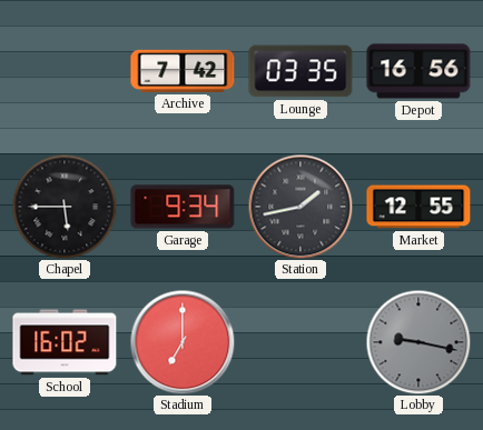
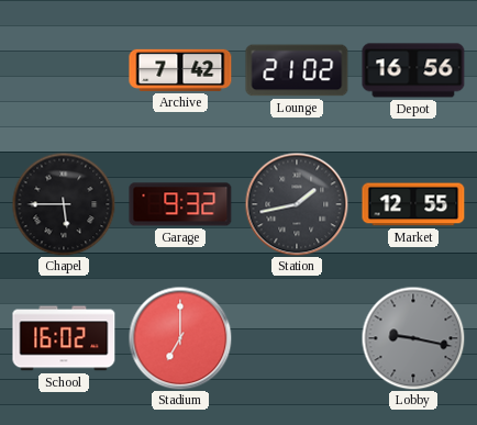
Lounge: 03:35 -> 21:02
Garage: 9:34 -> 9:32
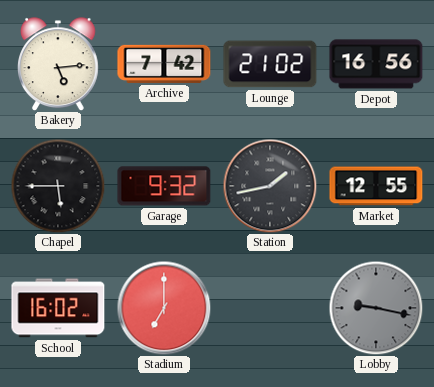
Bakery: none -> 5:14
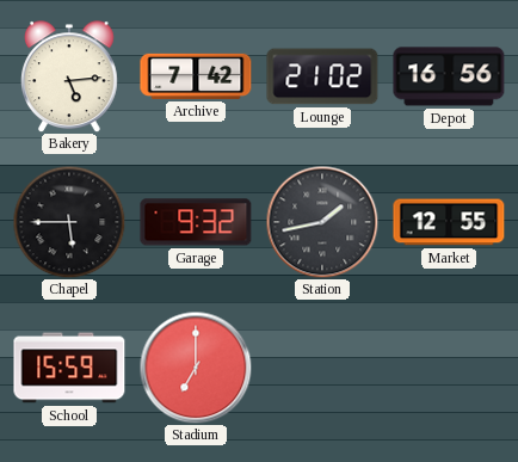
School: 16:02 -> 15:59
Lobby: 9:17 -> none
